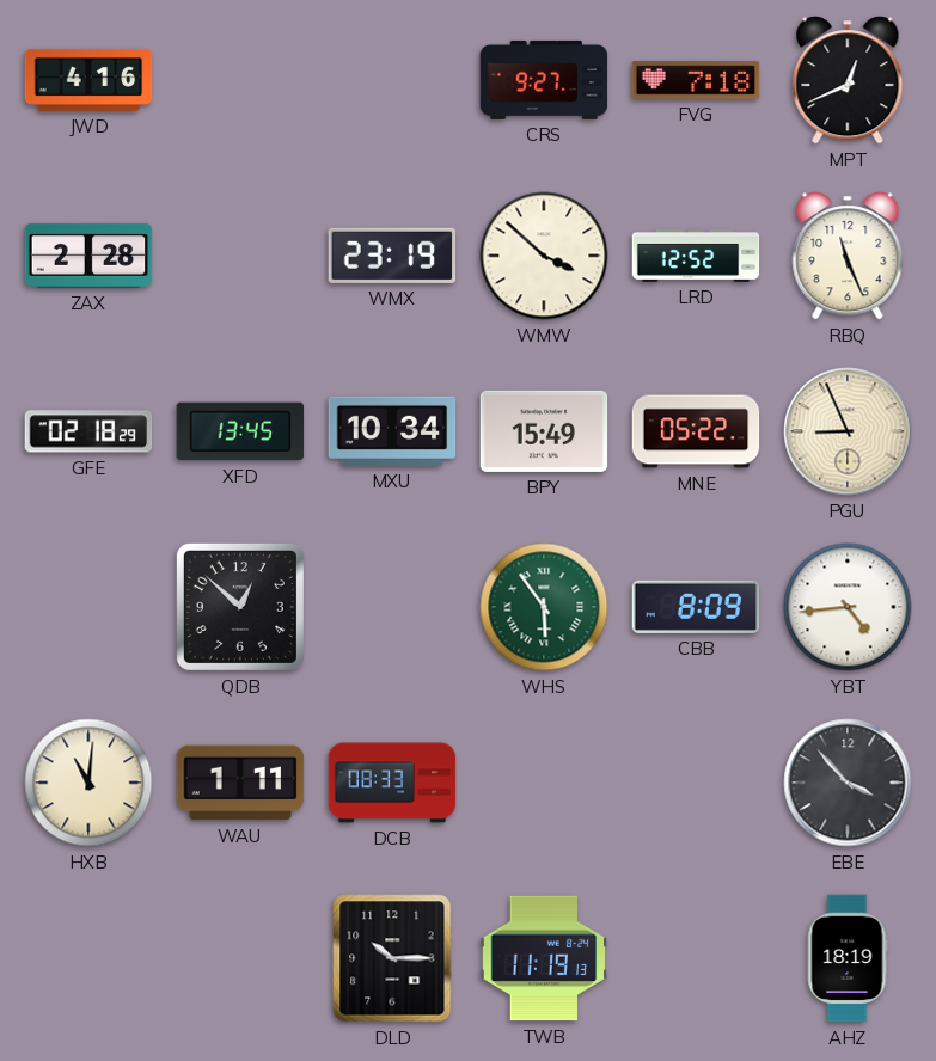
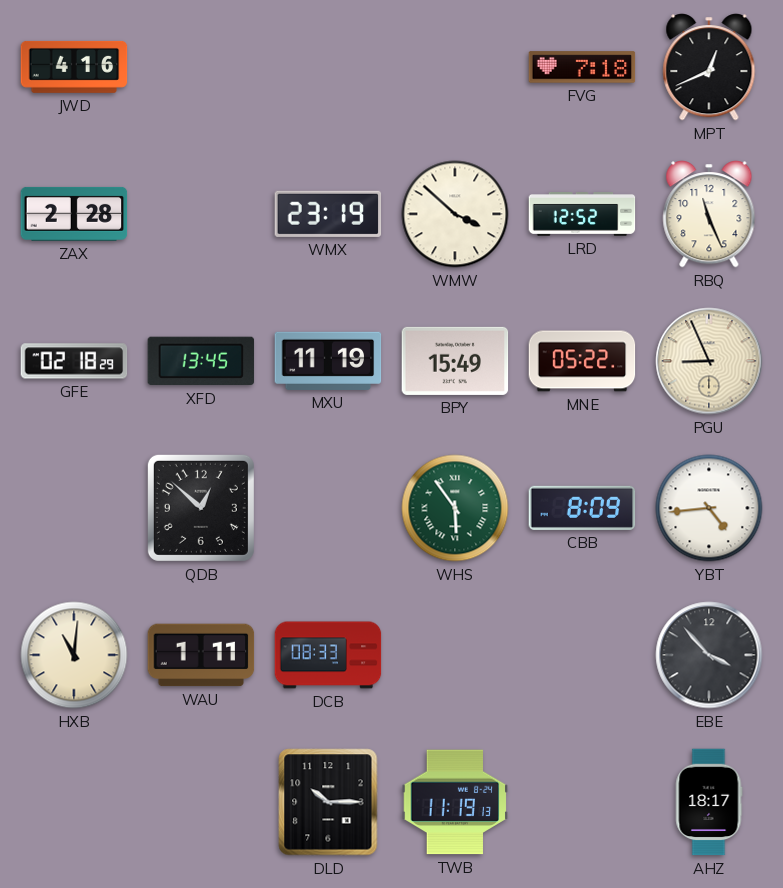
CRS: 9:27 -> none
MXU: 10:34 -> 11:19
AHZ: 18:19 -> 18:17
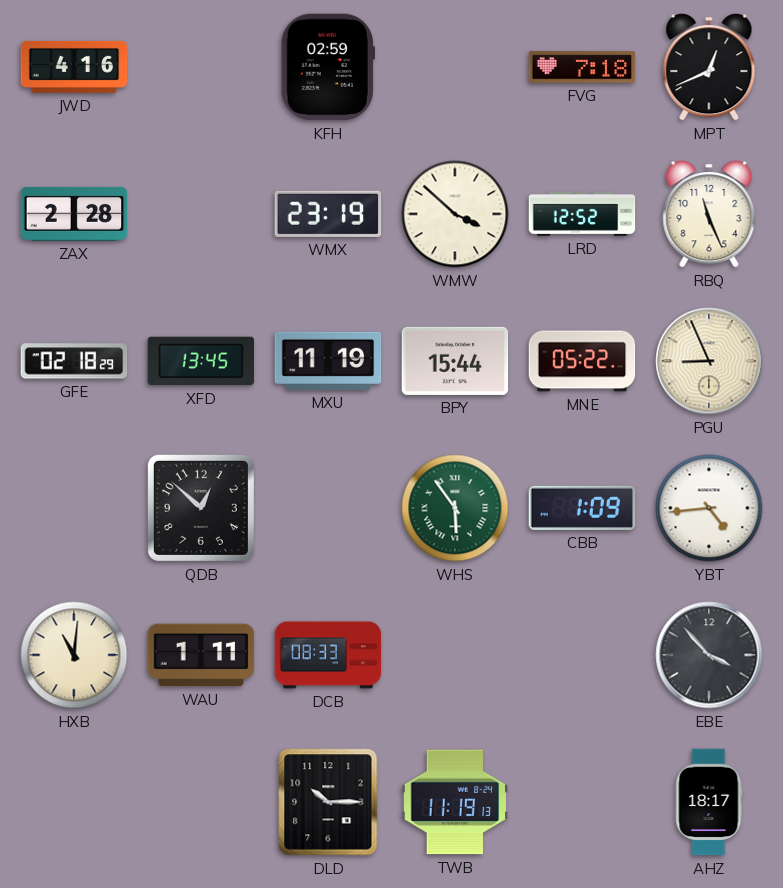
KFH: none -> 02:59
BPY: 15:49 -> 15:44
CBB: 8:09 -> 1:09
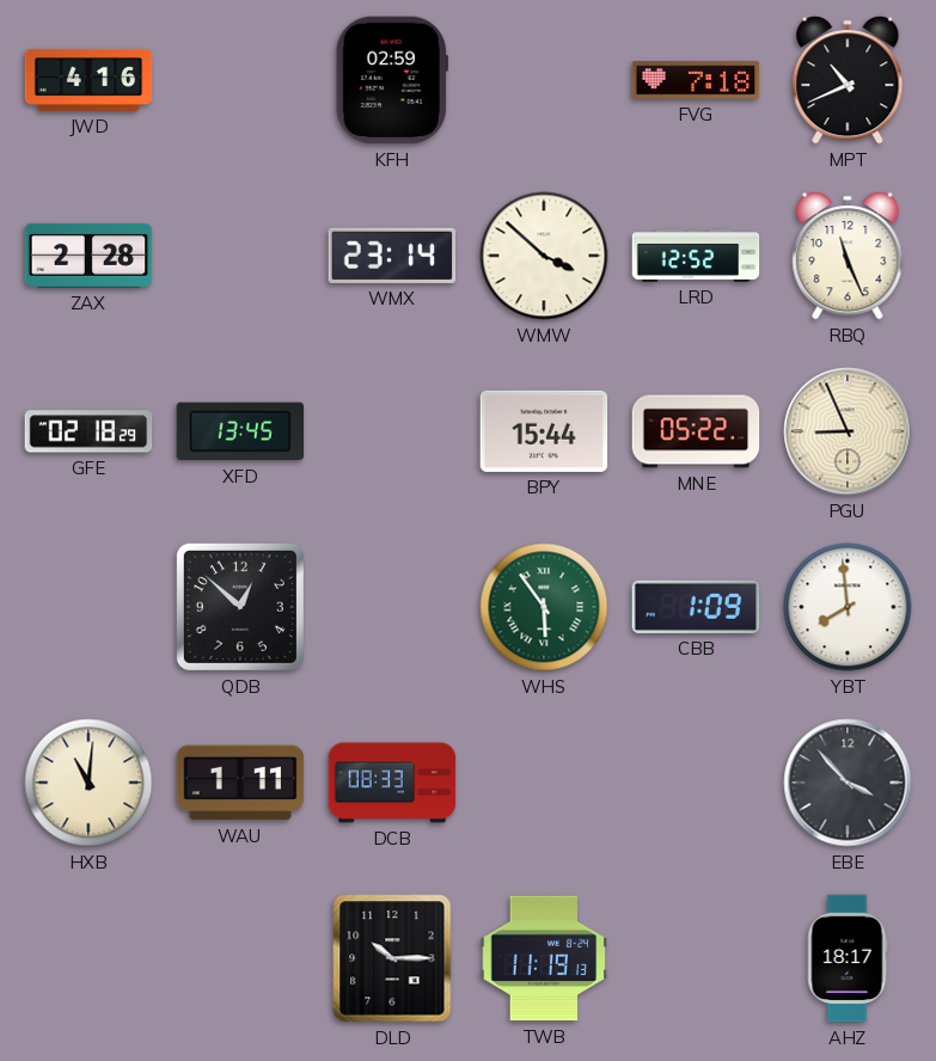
MPT: 12:41 -> 10:41
WMX: 23:19 -> 23:14
MXU: 11:19 -> none
YBT: 4:44 -> 7:59
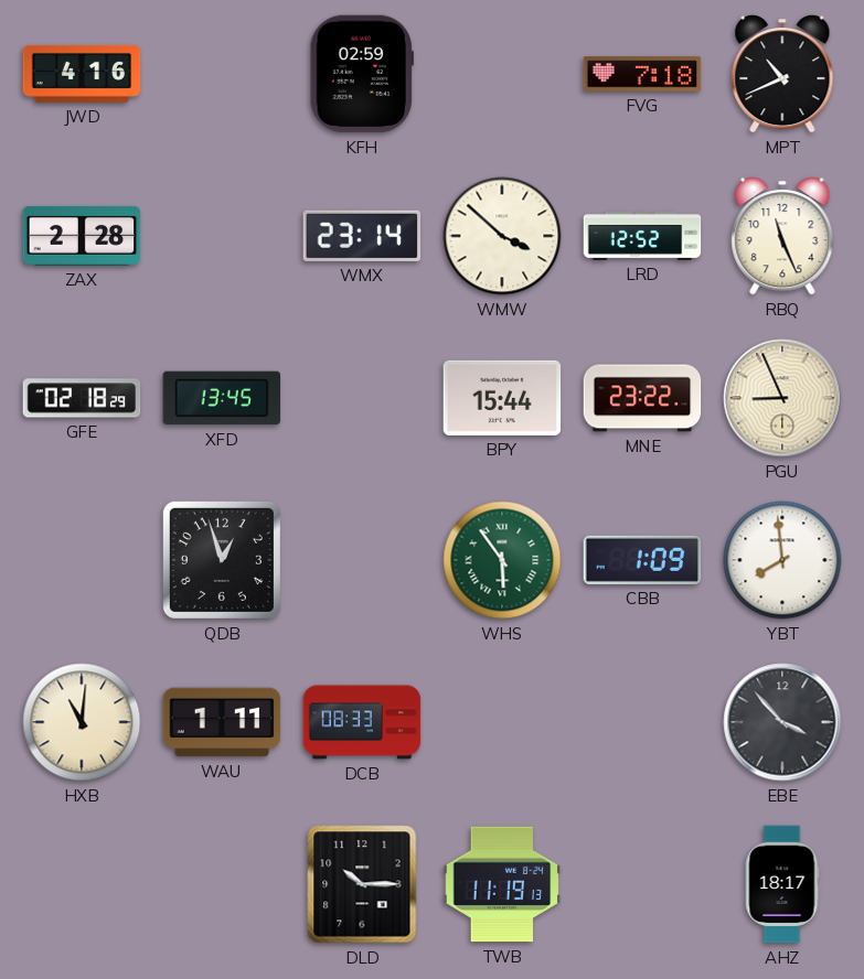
MNE: 05:22 -> 23:22
QDB: 12:52 -> 12:57
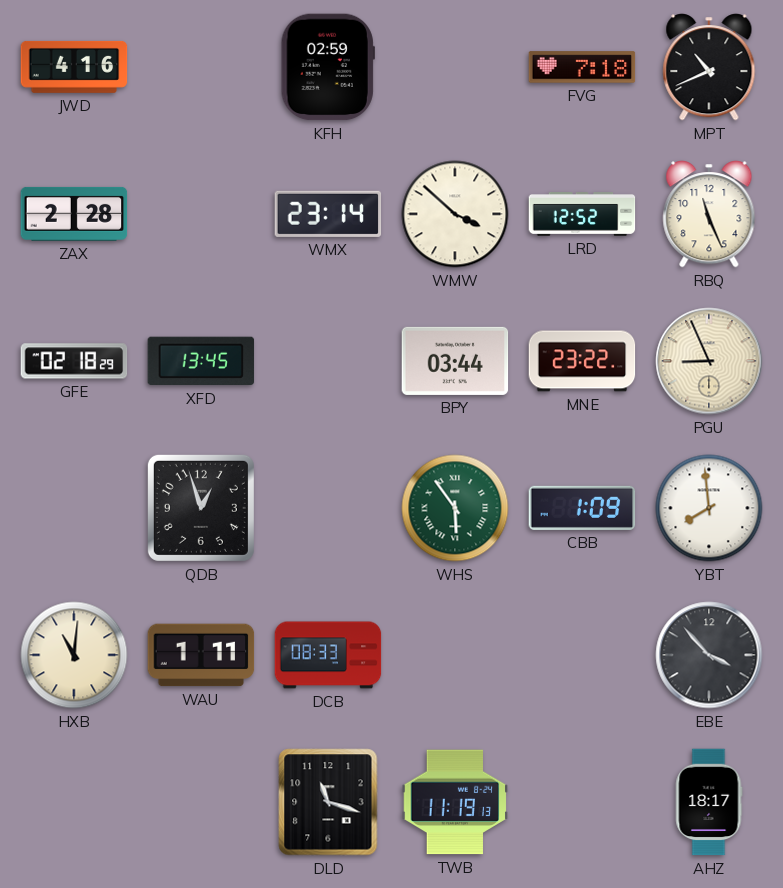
BPY: 15:44 -> 03:44
DLD: 10:15 -> 11:18
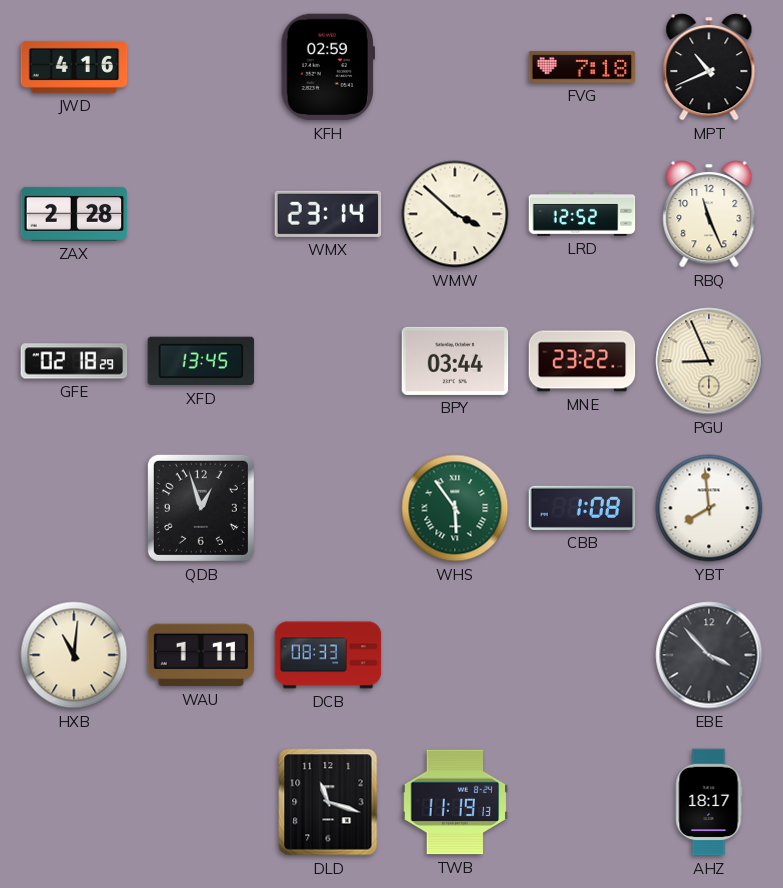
CBB: 1:09 -> 1:08
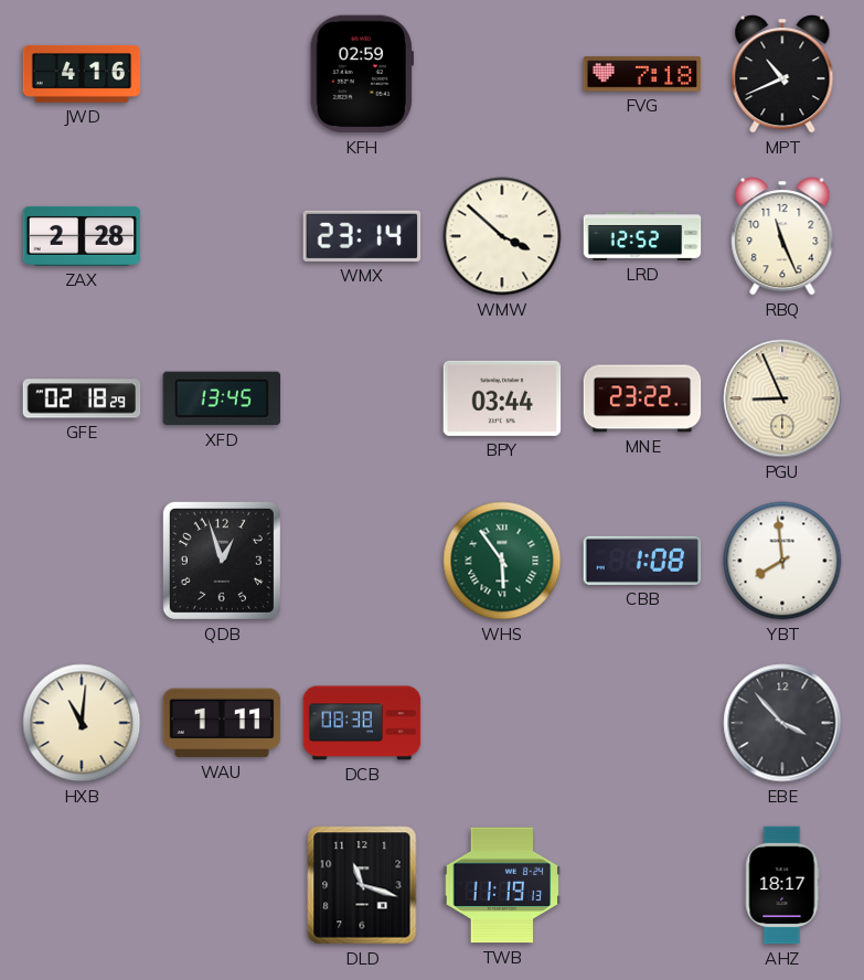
DCB: 08:33 -> 08:38
